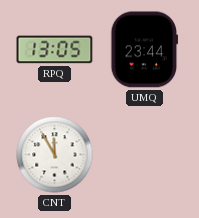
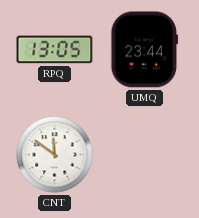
CNT: 11:55 -> 11:51
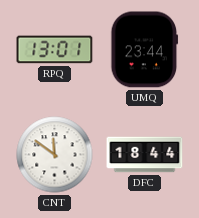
RPQ: 13:05 -> 13:01
DFC: none -> 18:44
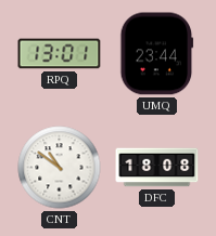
CNT: 11:51 -> 10:51
DFC: 18:44 -> 18:08
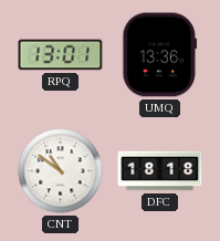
UMQ: 23:44 -> 13:36
DFC: 18:08 -> 18:18
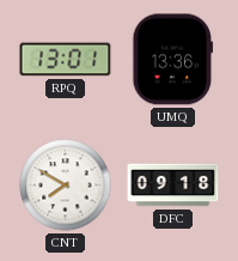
CNT: 10:51 -> 7:50
DFC: 18:18 -> 09:18
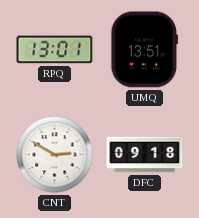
UMQ: 13:36 -> 13:51
CNT: 7:50 -> 2:50
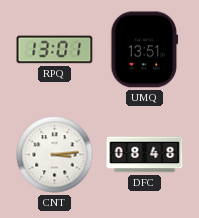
CNT: 2:50 -> 3:14
DFC: 09:18 -> 08:48
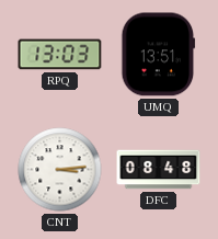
RPQ: 13:01 -> 13:03
